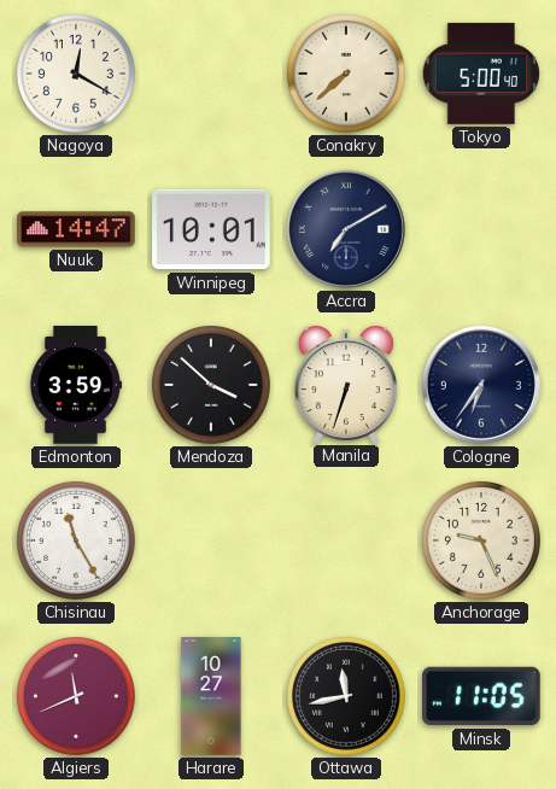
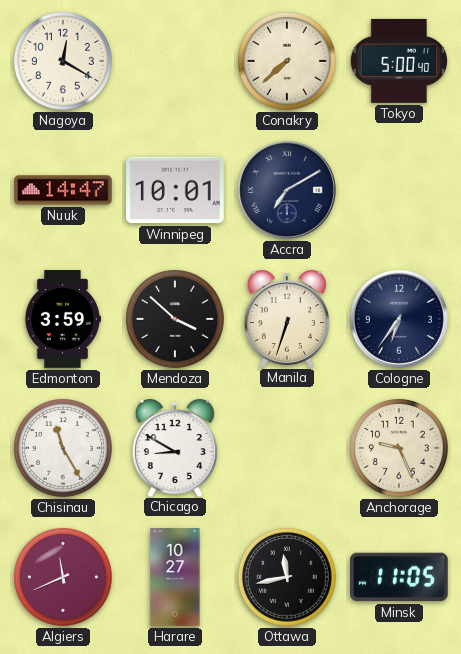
Chicago: none -> 8:50
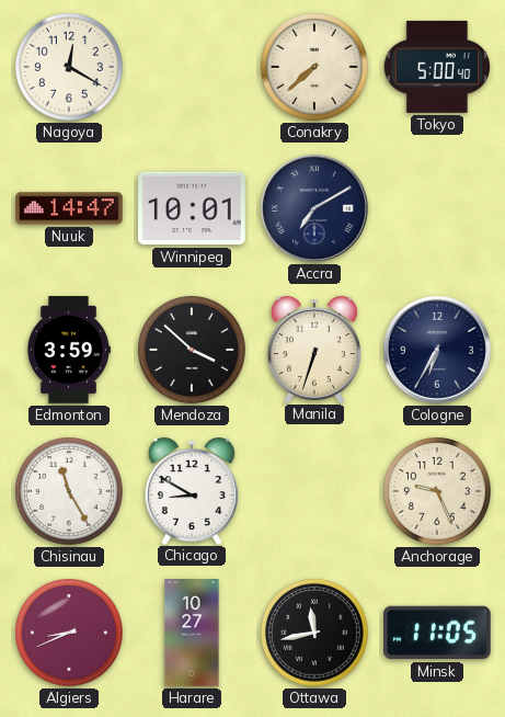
Cologne: 6:36 -> 6:35
Algiers: 11:41 -> 8:41
